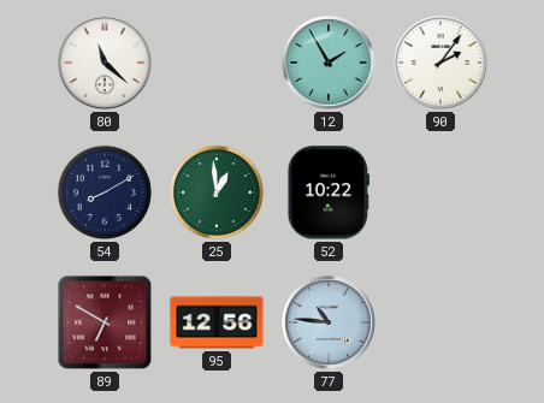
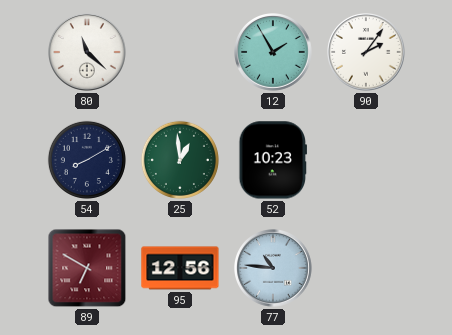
52: 10:22 -> 10:23
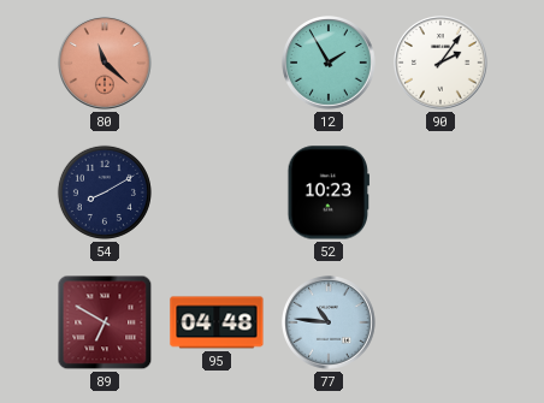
80 dial: white -> salmon
25: 12:59 -> none
95: 12:56 -> 04:48
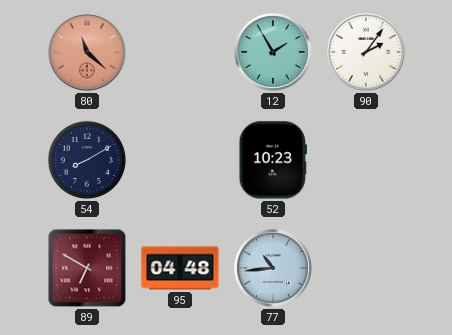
77: 10:46 -> 10:44
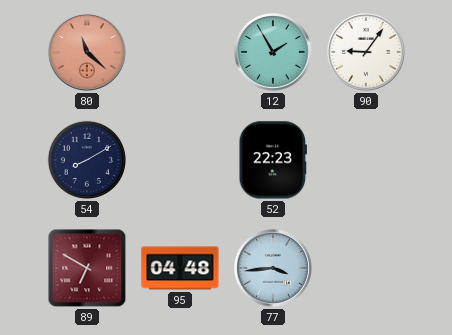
90: 2:06 -> 9:06
52: 10:23 -> 22:23
77: 10:44 -> 3:44
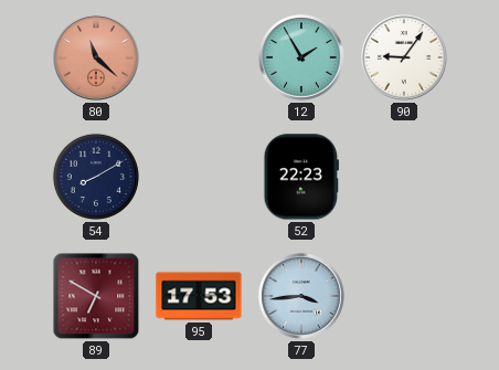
95: 04:48 -> 17:53
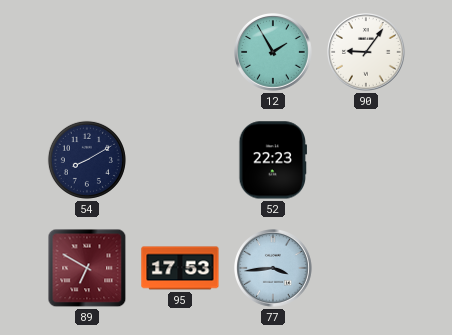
80: 11:22 -> none
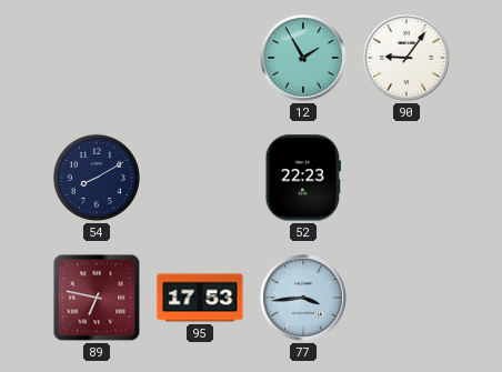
89: 6:50 -> 6:47
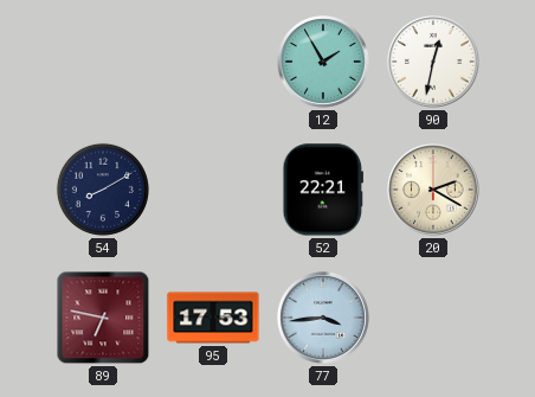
90: 9:06 -> 12:32
52: 22:23 -> 22:21
20: none -> 2:20
